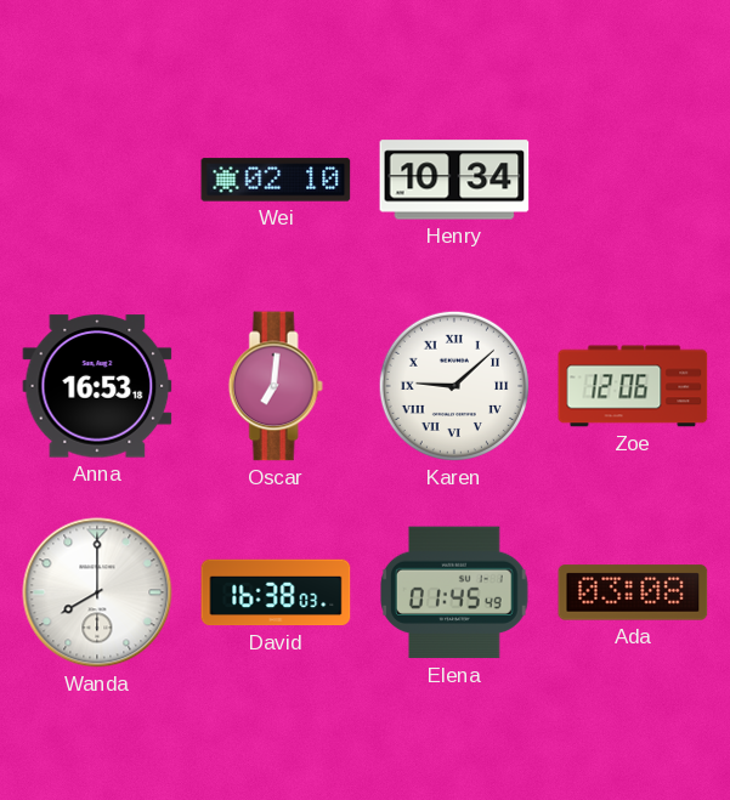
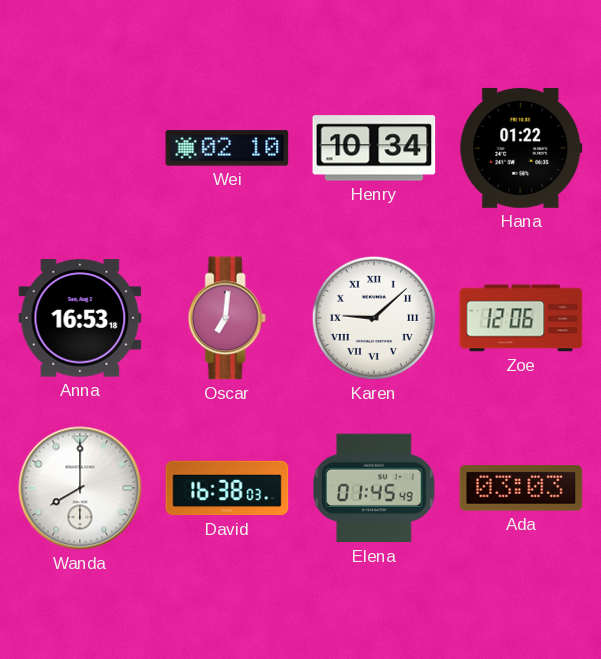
Hana: none -> 01:22
Ada: 03:08 -> 03:03
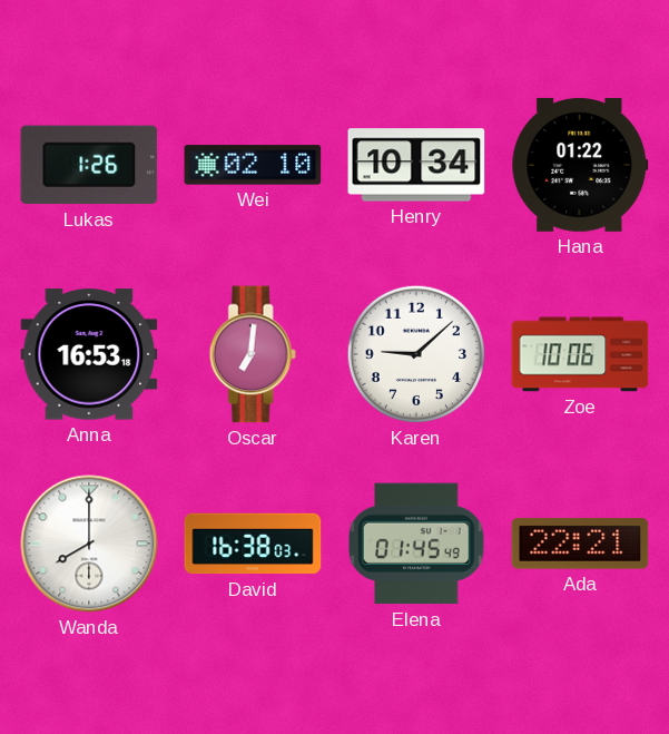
Lukas: none -> 1:26
Karen numerals: Roman -> Arabic
Zoe: 12:06 -> 10:06
Ada: 03:03 -> 22:21
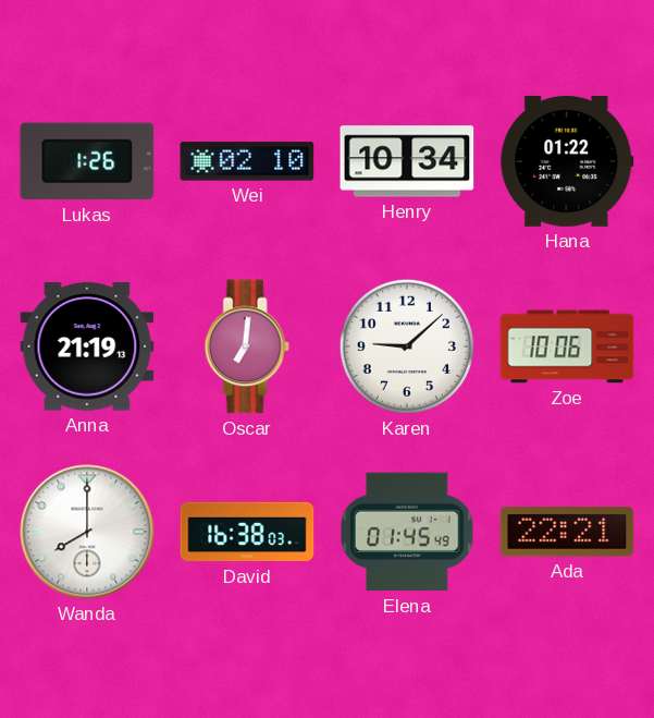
Anna: 16:53 -> 21:19
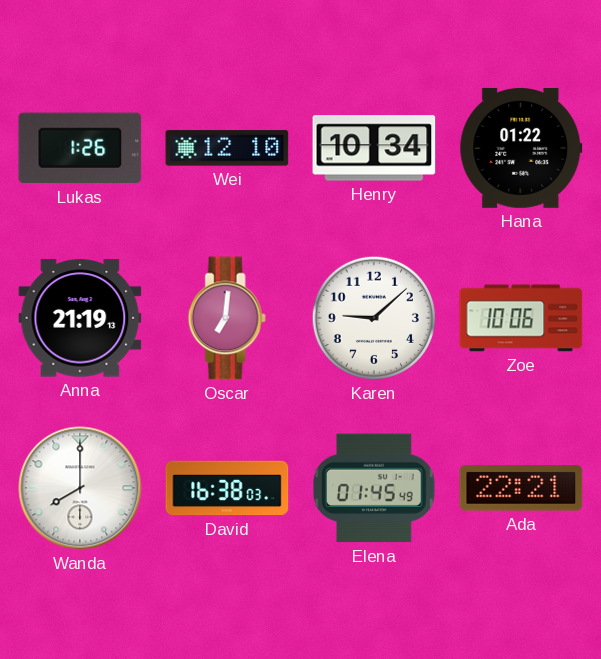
Wei: 02:10 -> 12:10
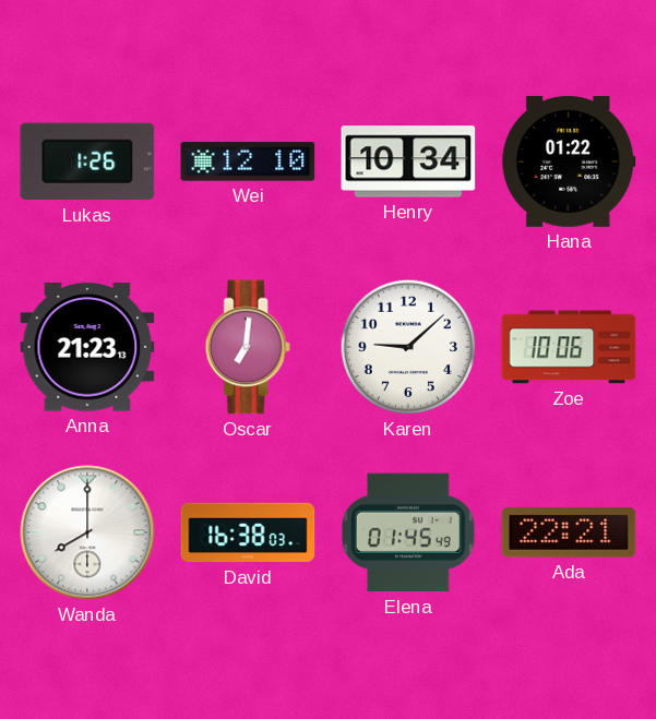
Anna: 21:19 -> 21:23
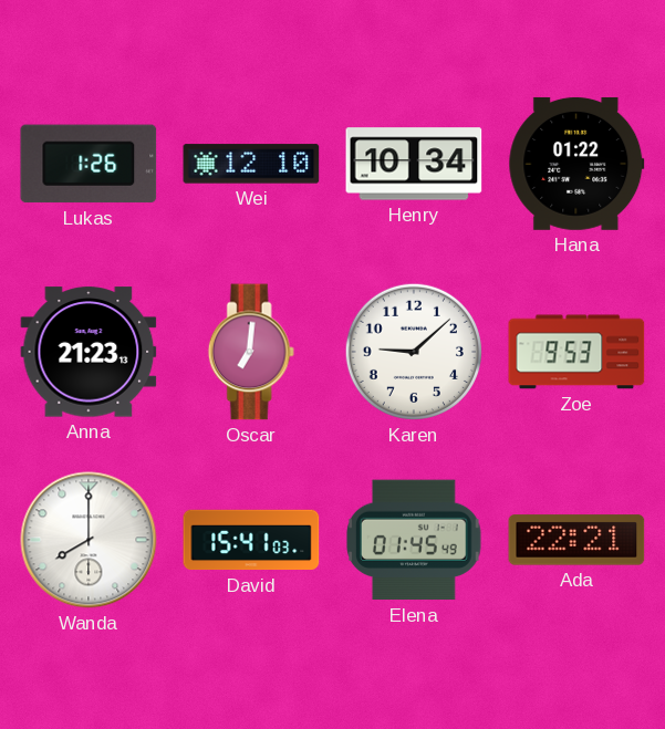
Zoe: 10:06 -> 9:53
David: 16:38 -> 15:41
